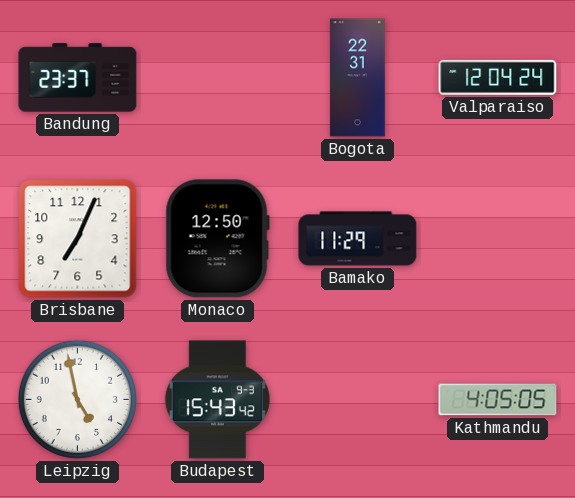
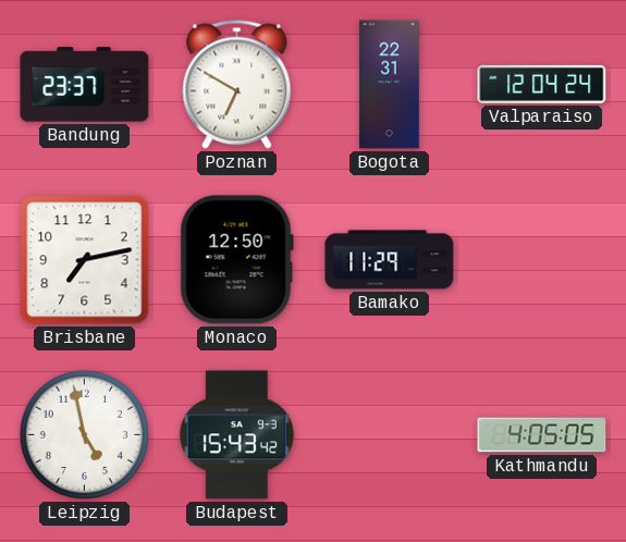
Poznan: none -> 6:50
Brisbane: 7:04 -> 7:13
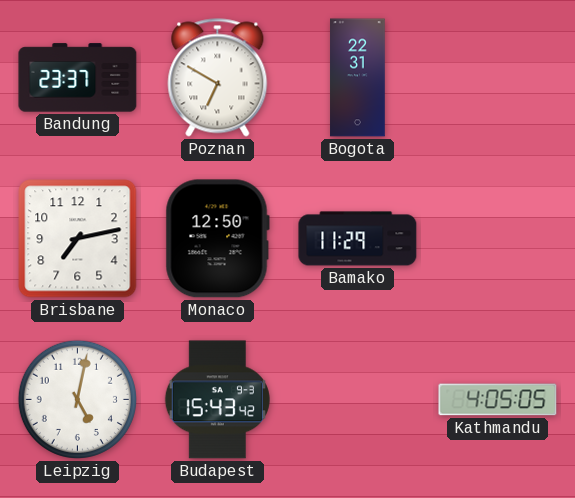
Valparaiso: 12:04 -> none
Leipzig: 4:58 -> 5:02
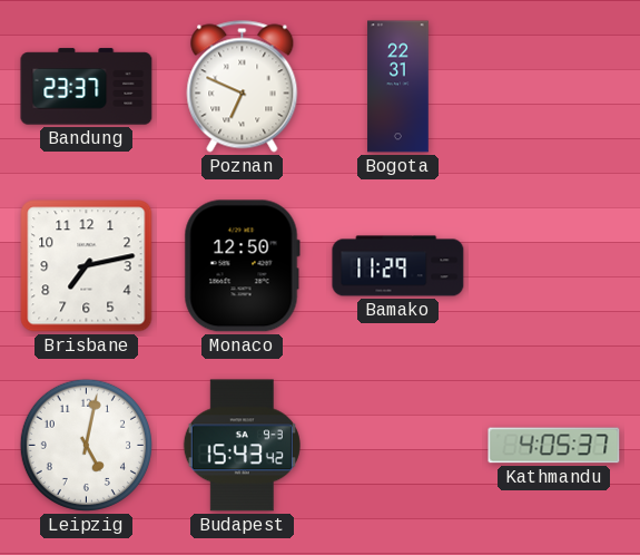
Poznan: 6:50 -> 6:49
Kathmandu: 4:05:05 -> 4:05:37
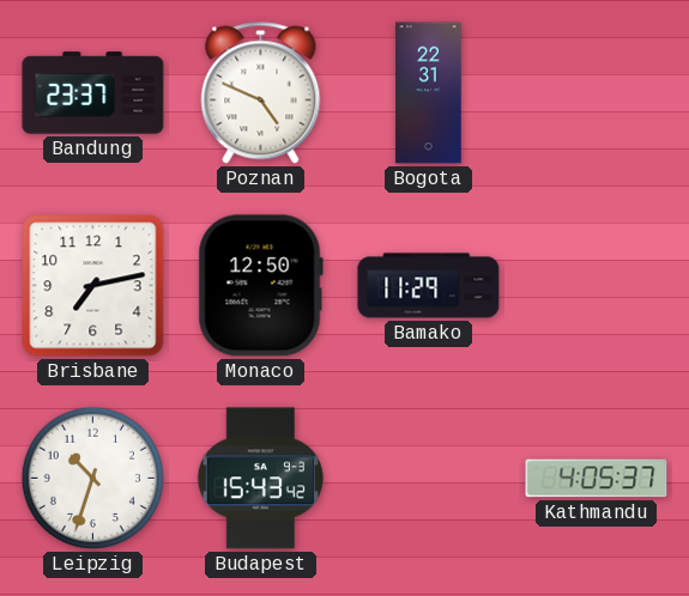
Poznan: 6:49 -> 4:49
Leipzig: 5:02 -> 10:33
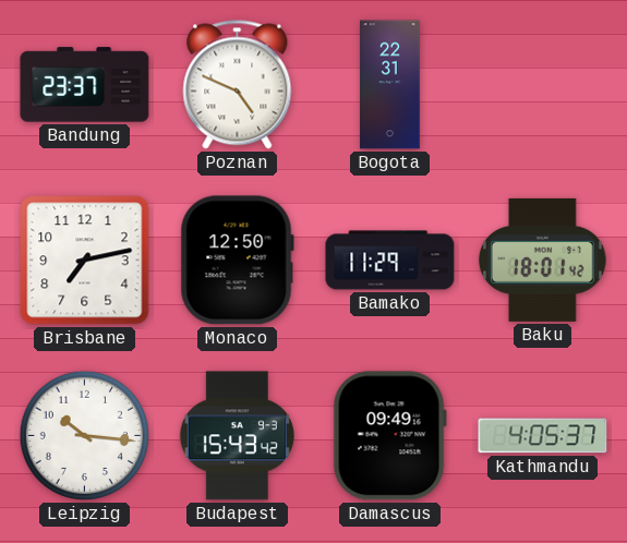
Baku: none -> 18:01
Leipzig: 10:33 -> 10:16
Damascus: none -> 09:49
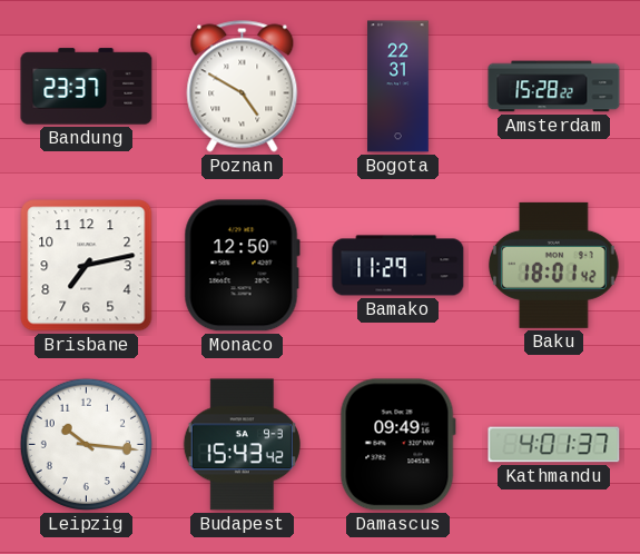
Poznan: 4:49 -> 4:50
Amsterdam: none -> 15:28
Kathmandu: 4:05 -> 4:01
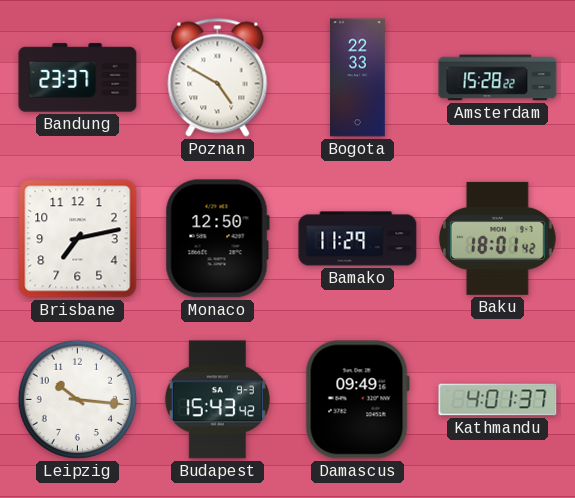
Bogota: 22:31 -> 22:33
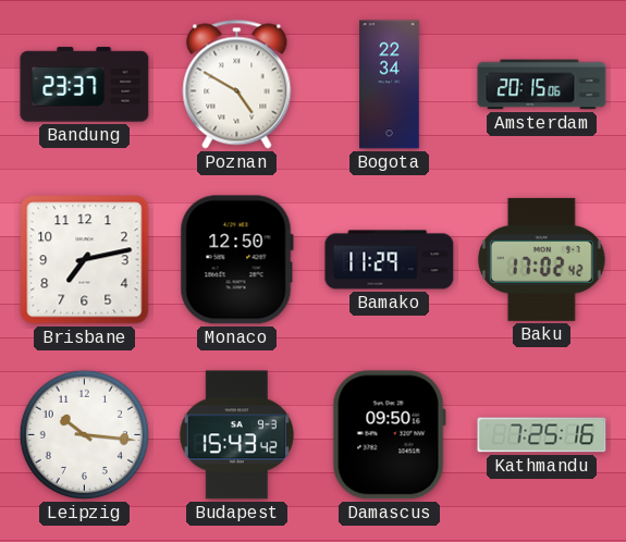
Bogota: 22:33 -> 22:34
Amsterdam: 15:28 -> 20:15
Baku: 18:01 -> 17:02
Damascus: 09:49 -> 09:50
Kathmandu: 4:01 -> 7:25
